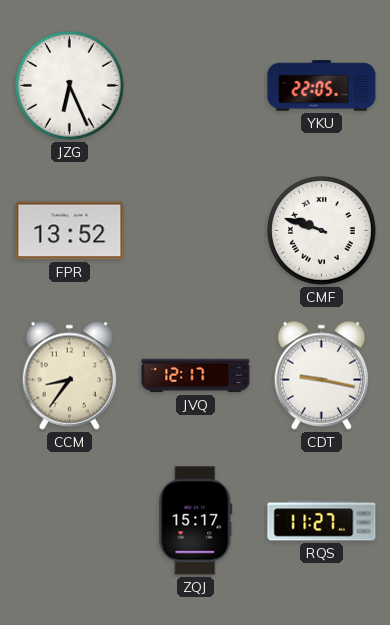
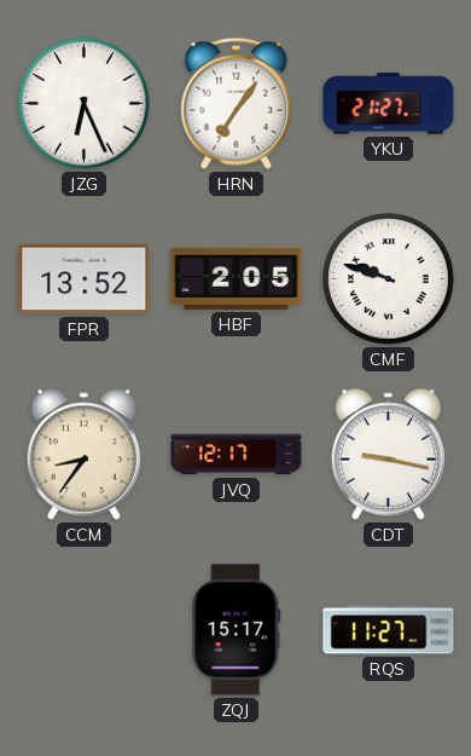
HRN: none -> 7:06
YKU: 22:05 -> 21:27
HBF: none -> 2:05
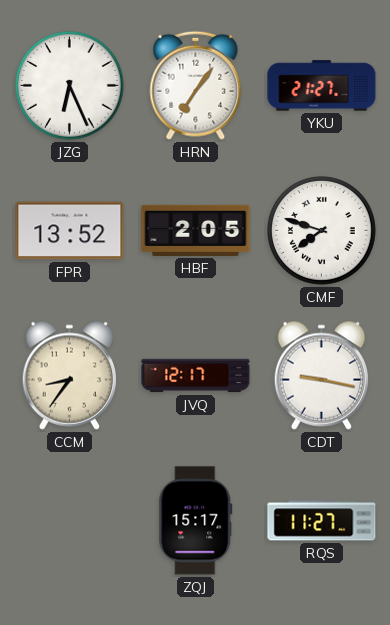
CMF: 9:48 -> 7:48
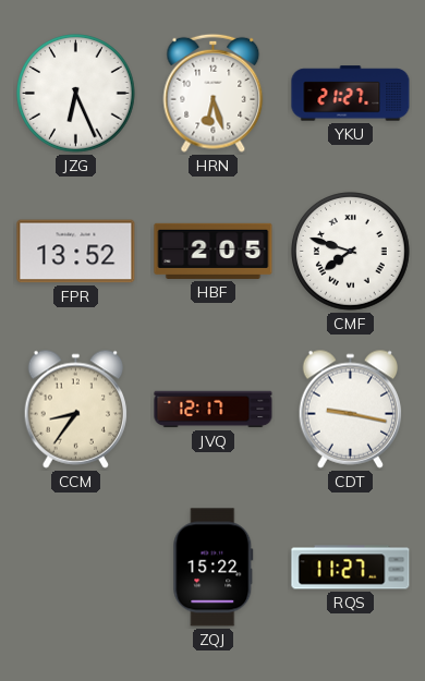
HRN: 7:06 -> 6:27
ZQJ: 15:17 -> 15:22
